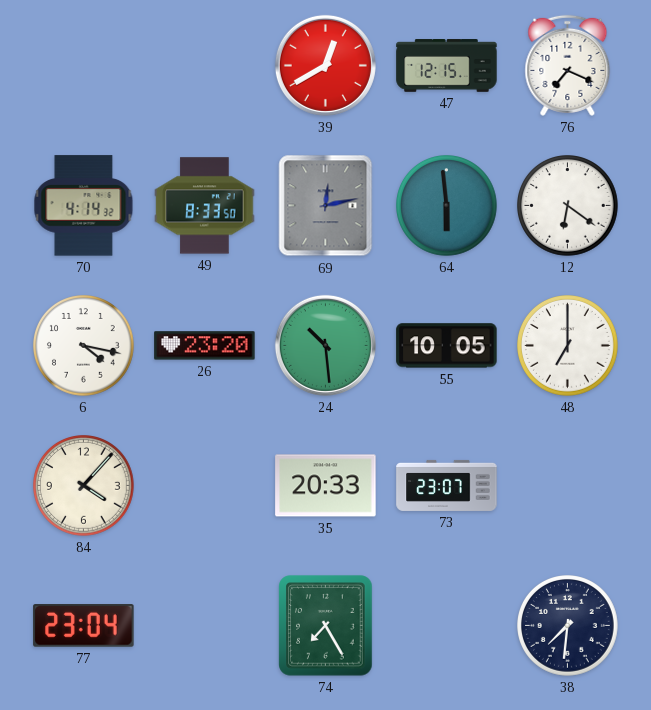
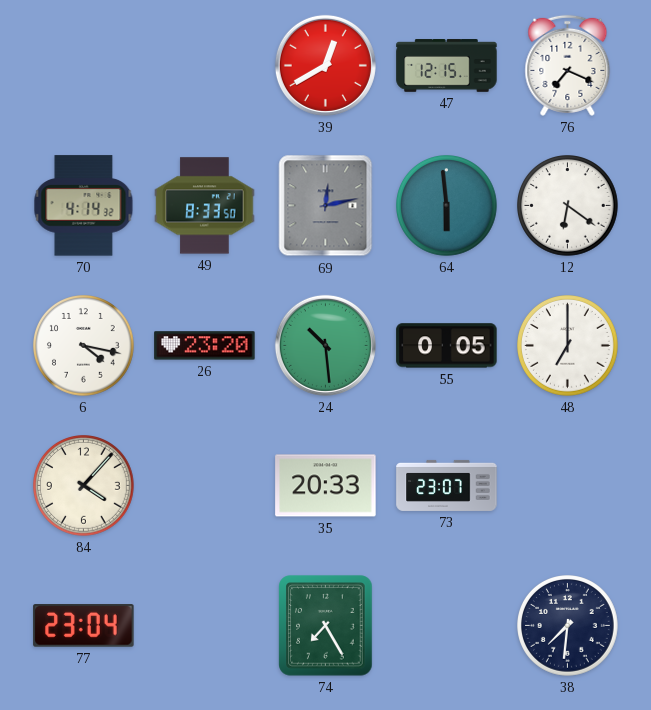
55: 10:05 -> 0:05
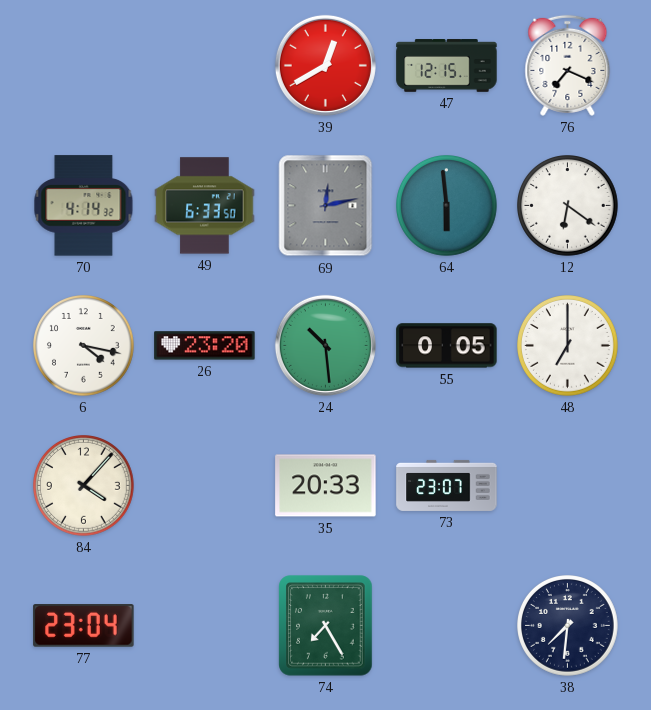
49: 8:33 -> 6:33
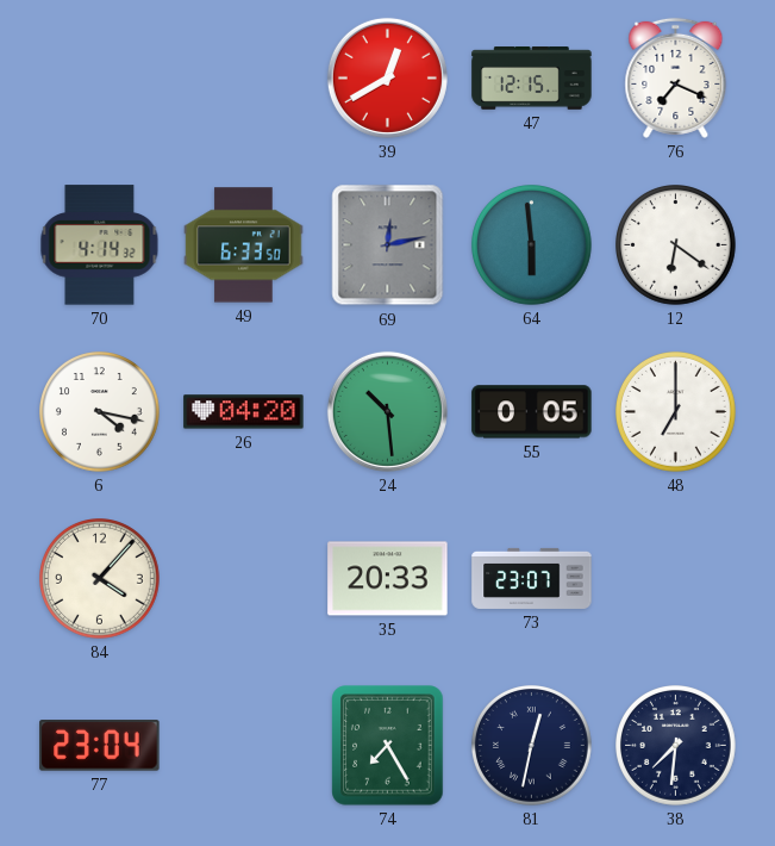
26: 23:20 -> 04:20
81: none -> 12:32
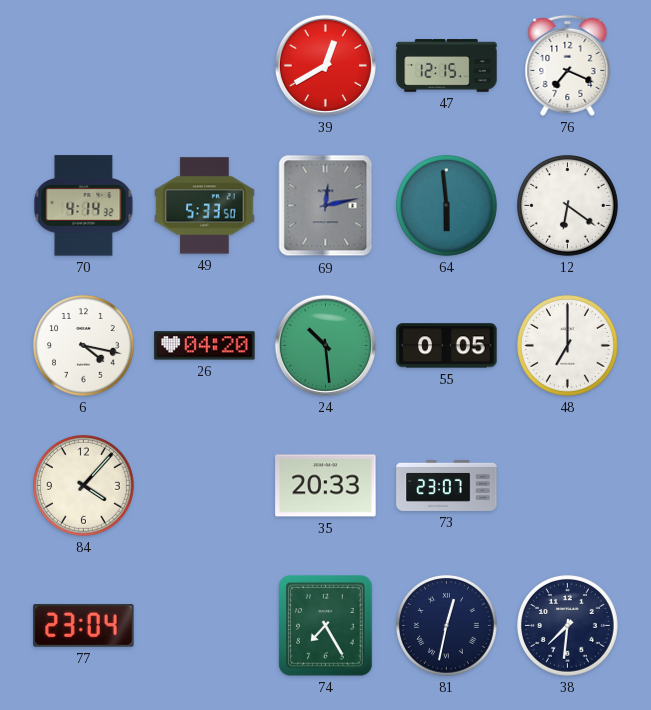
49: 6:33 -> 5:33
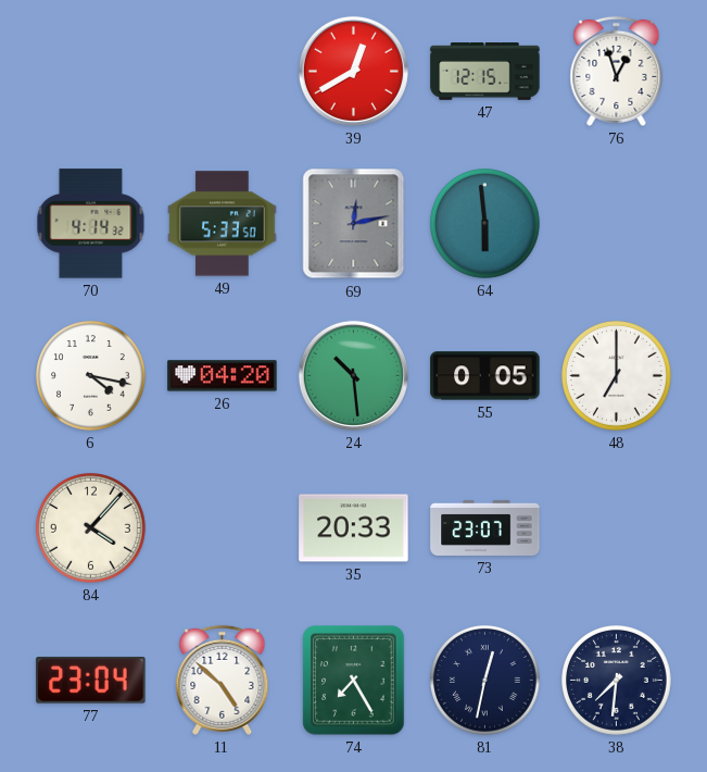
76: 7:19 -> 12:57
12: 6:21 -> none
11: none -> 4:52
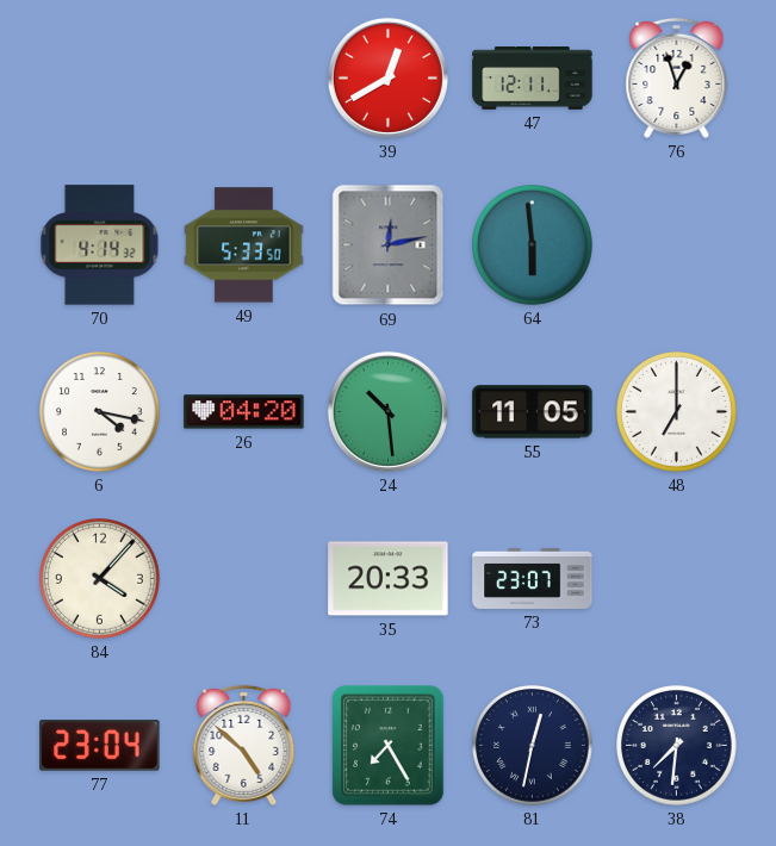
47: 12:15 -> 12:11
55: 0:05 -> 11:05
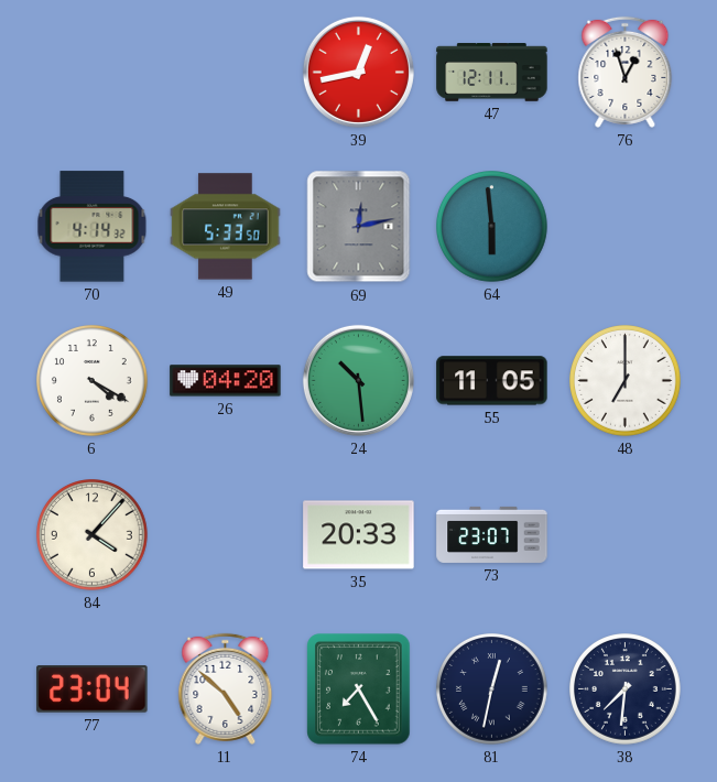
39: 12:40 -> 12:43
6: 4:17 -> 4:20
